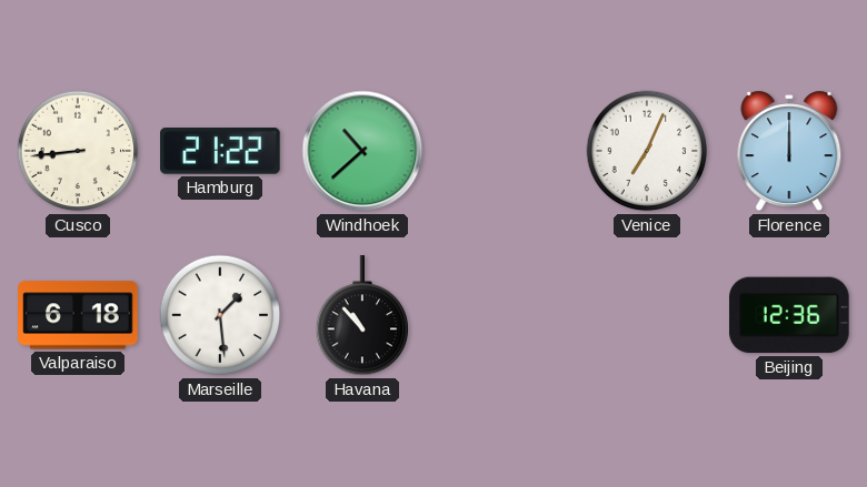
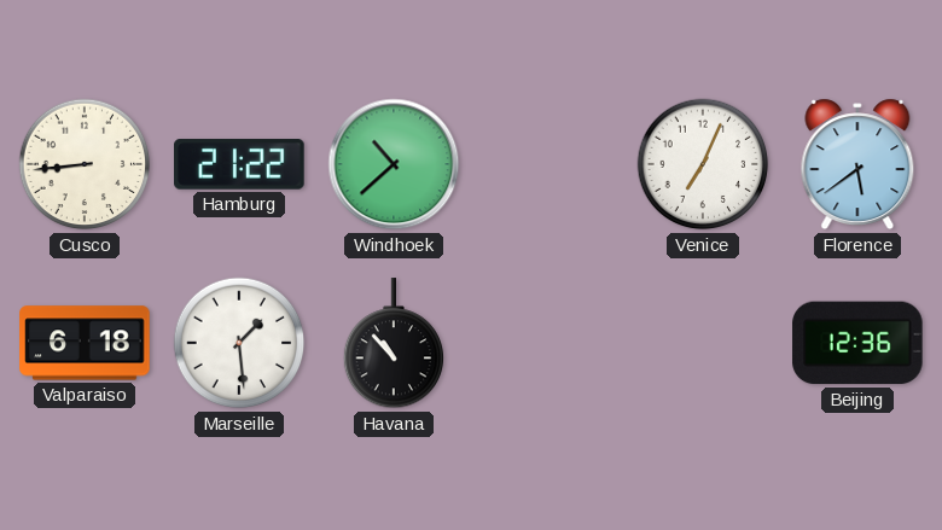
Florence: 12:00 -> 5:39
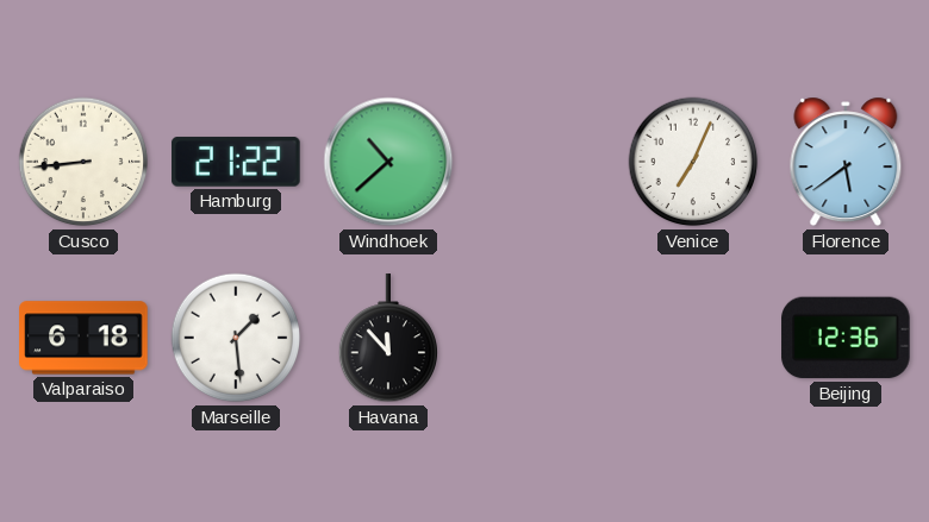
Havana: 10:53 -> 11:53
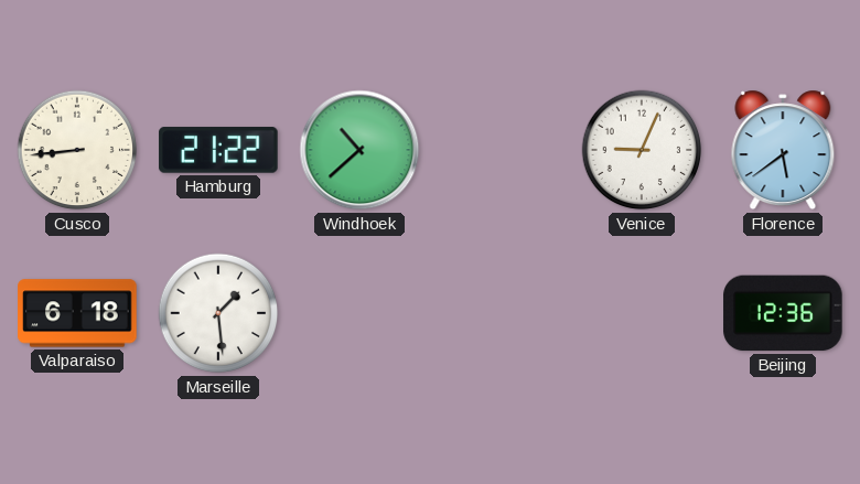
Venice: 7:04 -> 9:04
Havana: 11:53 -> none
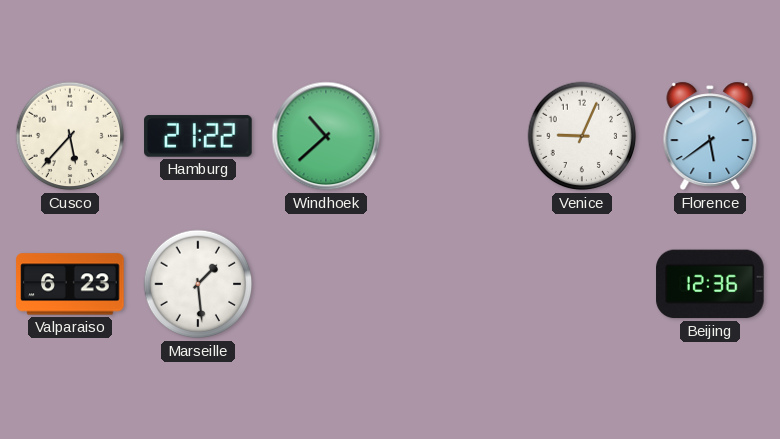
Cusco: 8:44 -> 5:37
Valparaiso: 6:18 -> 6:23
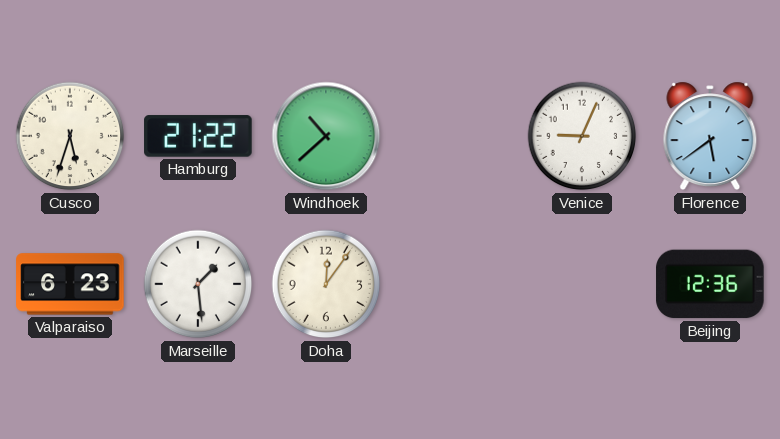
Cusco: 5:37 -> 5:33
Doha: none -> 12:06
